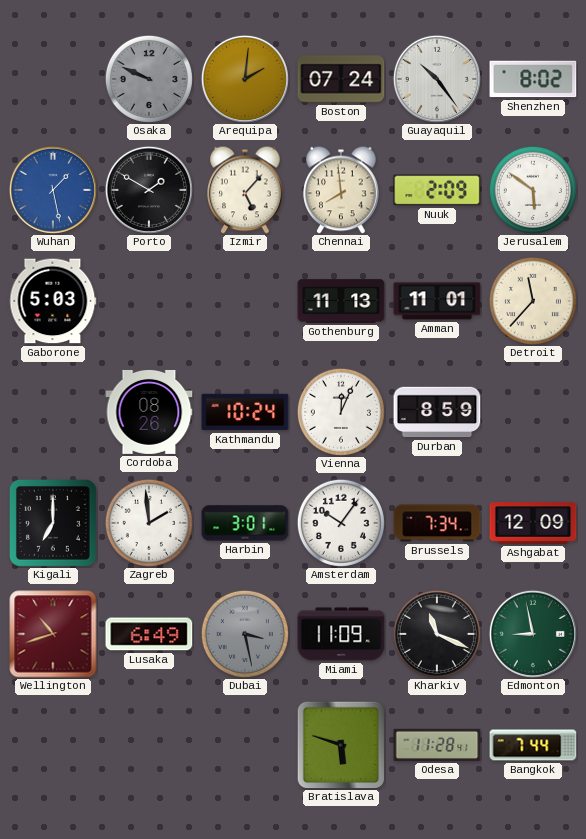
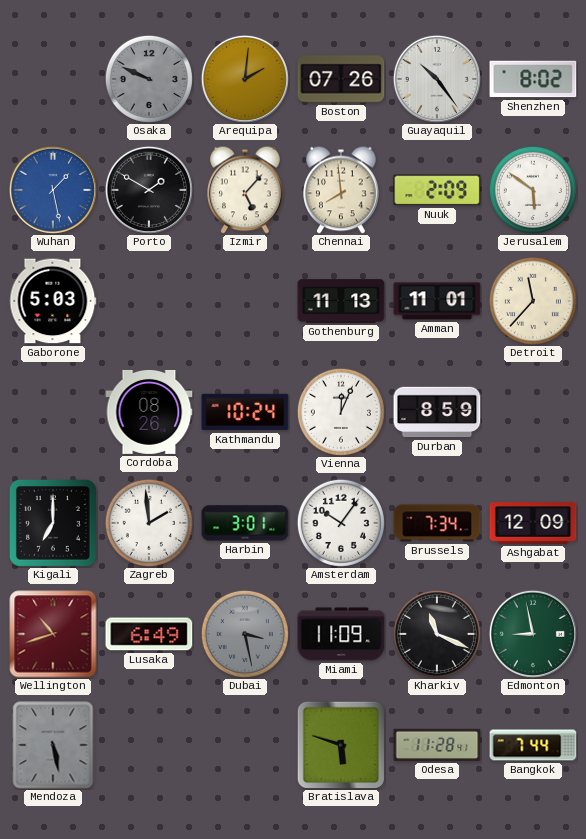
Boston: 07:24 -> 07:26
Mendoza: none -> 5:28
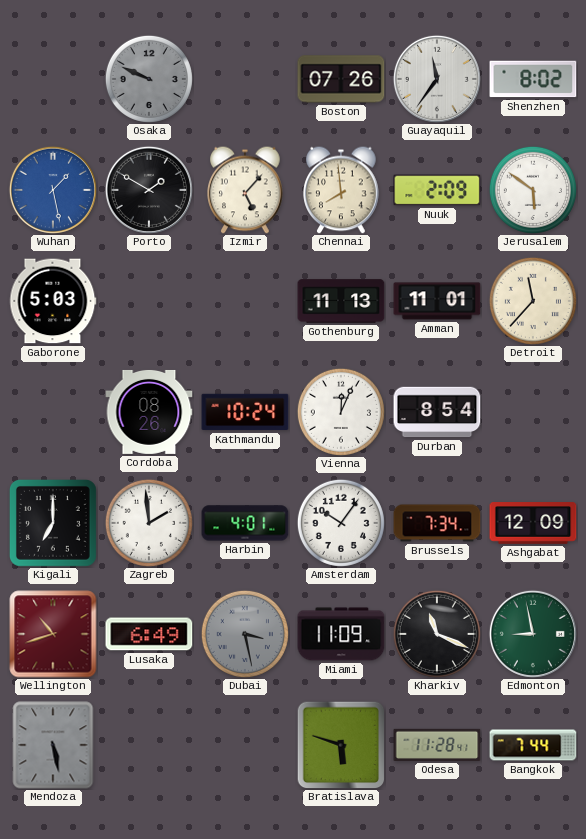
Arequipa: 2:01 -> none
Guayaquil: 10:24 -> 11:36
Durban: 8:59 -> 8:54
Harbin: 3:01 -> 4:01
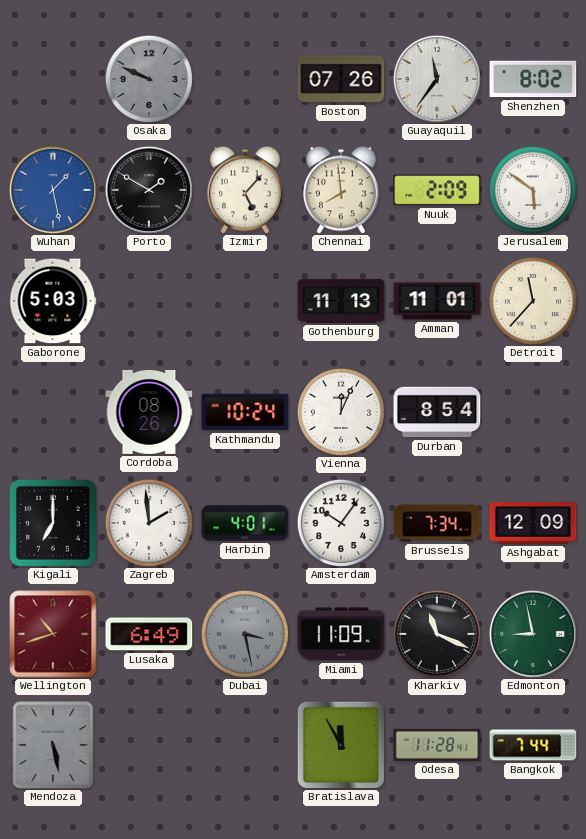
Bratislava: 5:48 -> 11:55
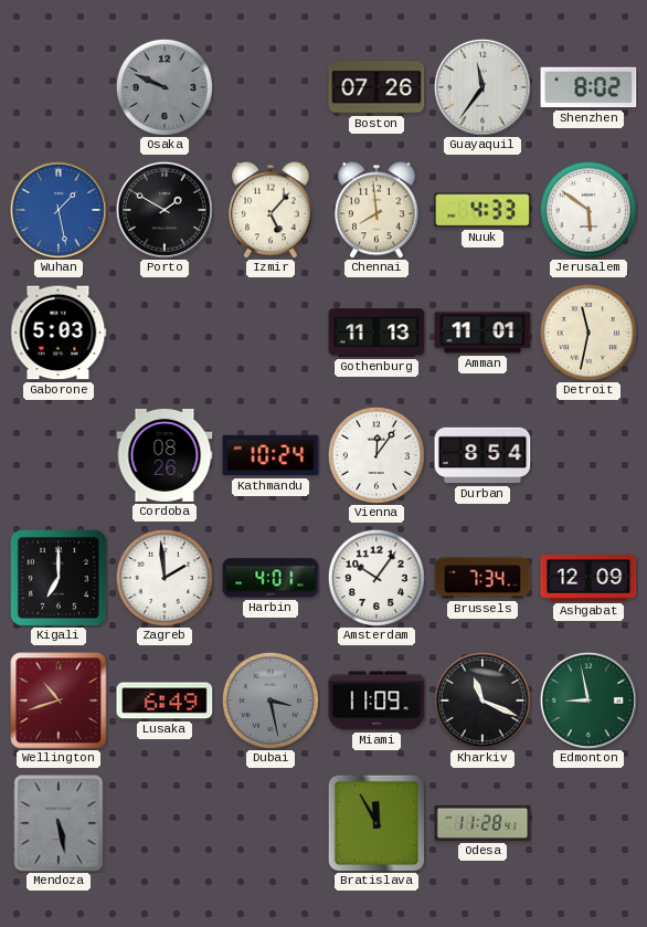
Nuuk: 2:09 -> 4:33
Detroit: 11:37 -> 11:32
Vienna: 12:04 -> 12:06
Bangkok: 7:44 -> none
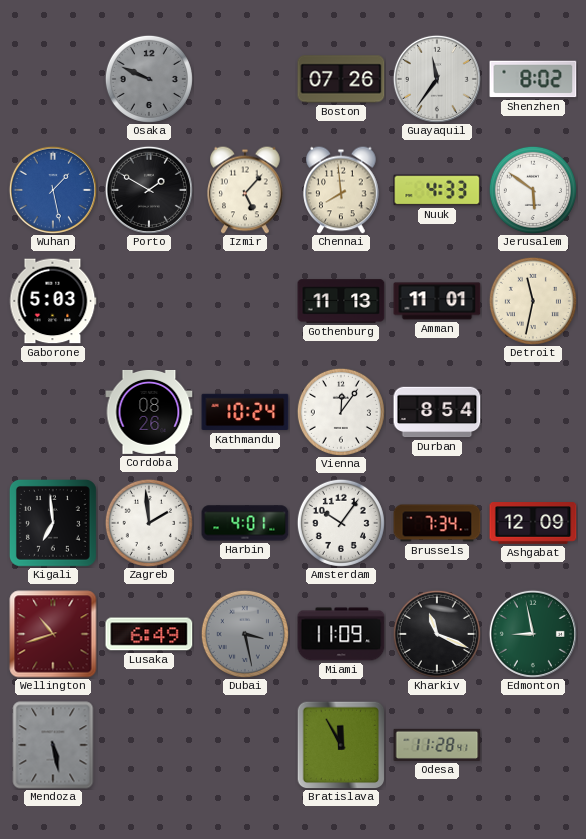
Kigali: 7:00 -> 6:59
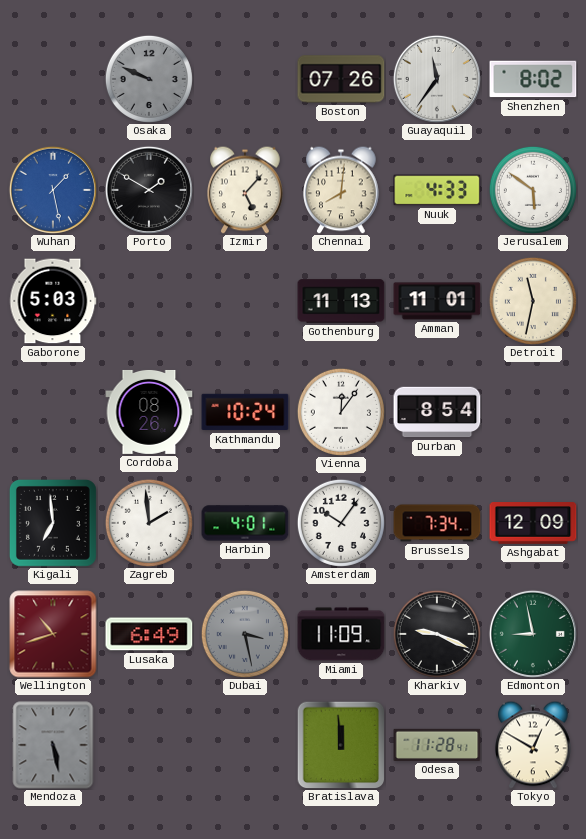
Chennai: 7:59 -> 8:01
Kharkiv: 11:19 -> 9:19
Bratislava: 11:55 -> 11:59
Tokyo: none -> 12:50
